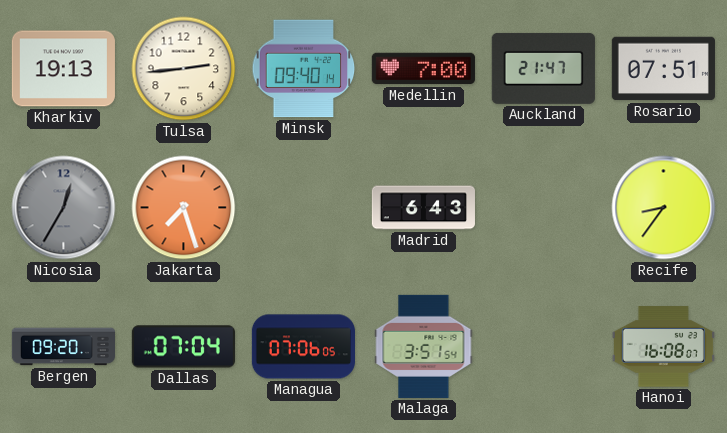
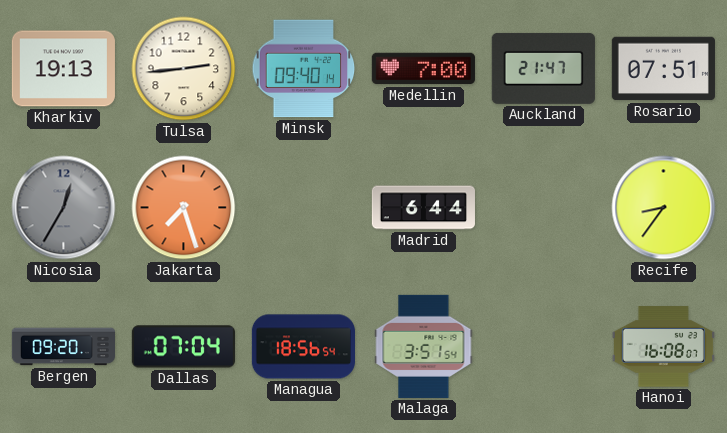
Madrid: 6:43 -> 6:44
Managua: 07:06 -> 18:56
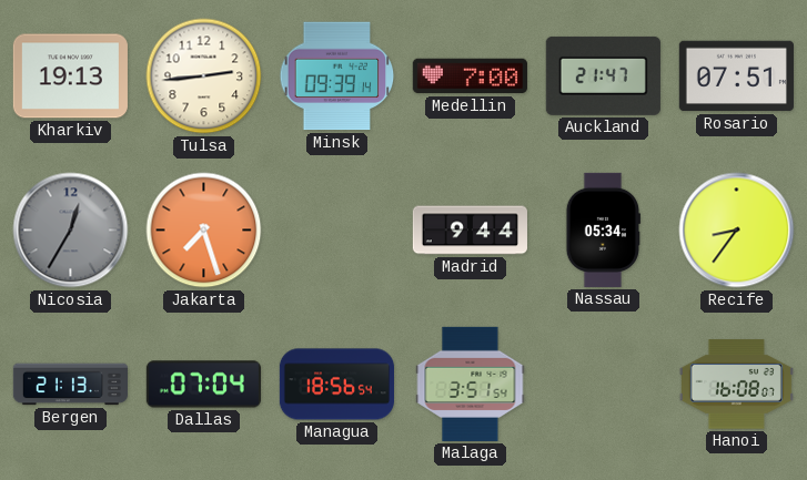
Minsk: 09:40 -> 09:39
Madrid: 6:44 -> 9:44
Nassau: none -> 05:34
Bergen: 09:20 -> 21:13
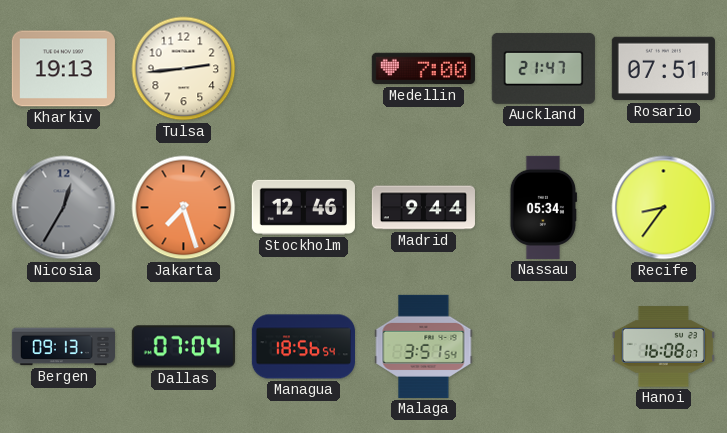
Minsk: 09:39 -> none
Stockholm: none -> 12:46
Bergen: 21:13 -> 09:13
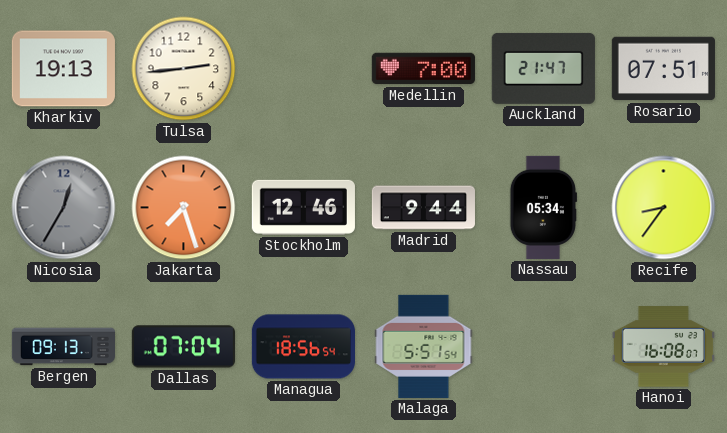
Malaga: 3:51 -> 5:51
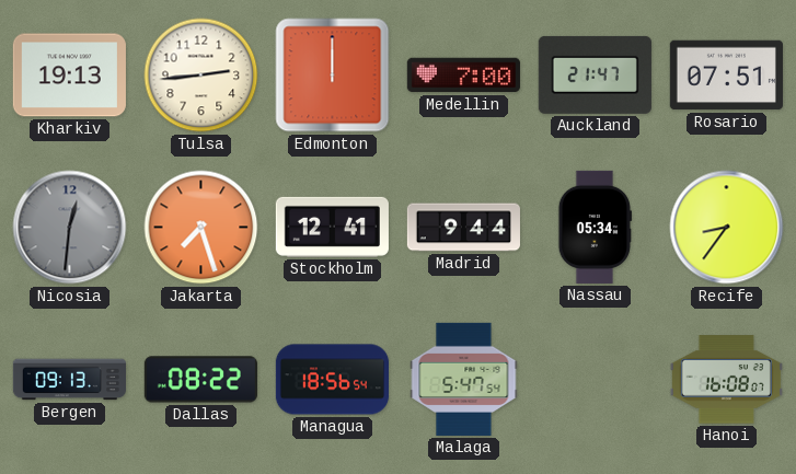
Edmonton: none -> 12:00
Nicosia: 12:35 -> 12:31
Stockholm: 12:46 -> 12:41
Dallas: 07:04 -> 08:22
Malaga: 5:51 -> 5:47
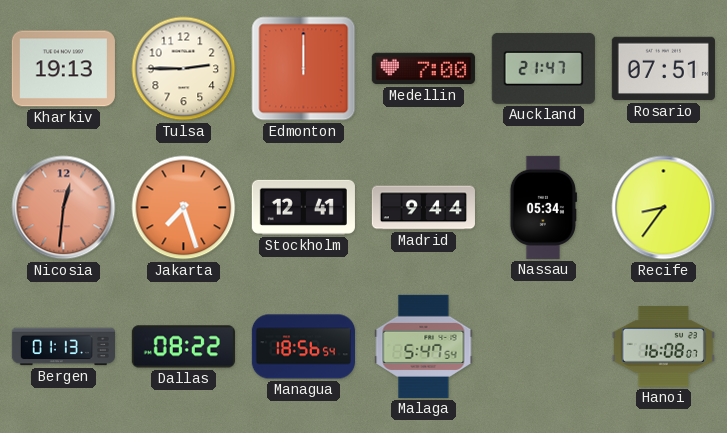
Tulsa: 2:44 -> 2:45
Nicosia dial: grey -> salmon
Bergen: 09:13 -> 01:13
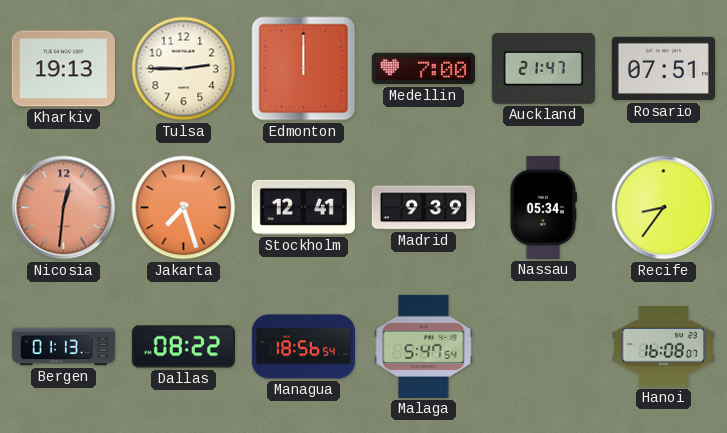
Madrid: 9:44 -> 9:39
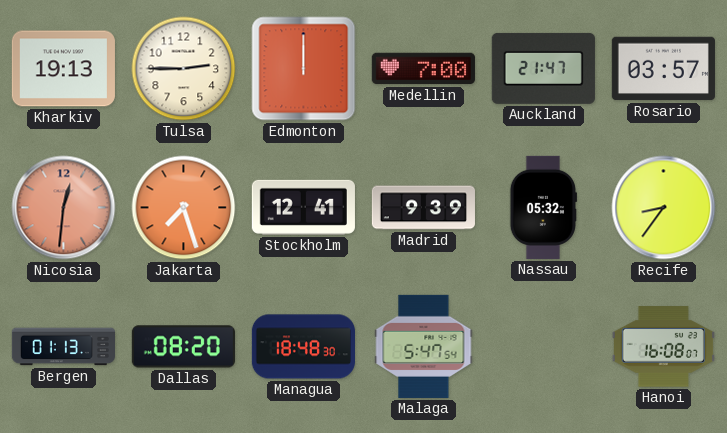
Rosario: 07:51 -> 03:57
Nassau: 05:34 -> 05:32
Dallas: 08:22 -> 08:20
Managua: 18:56 -> 18:48
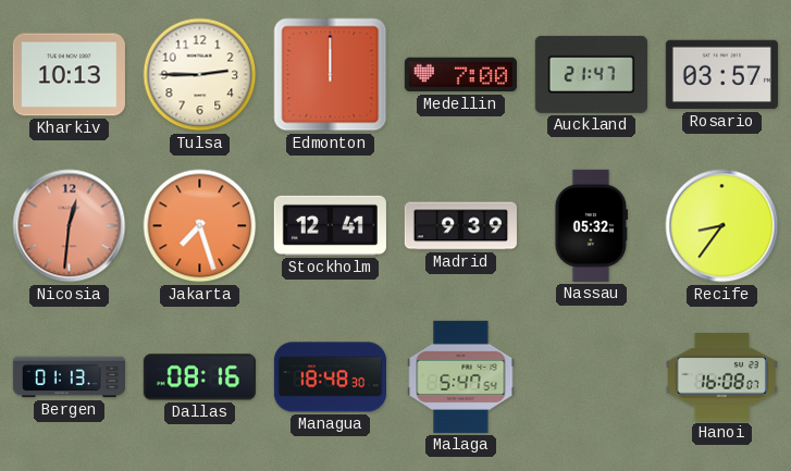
Kharkiv: 19:13 -> 10:13
Dallas: 08:20 -> 08:16
